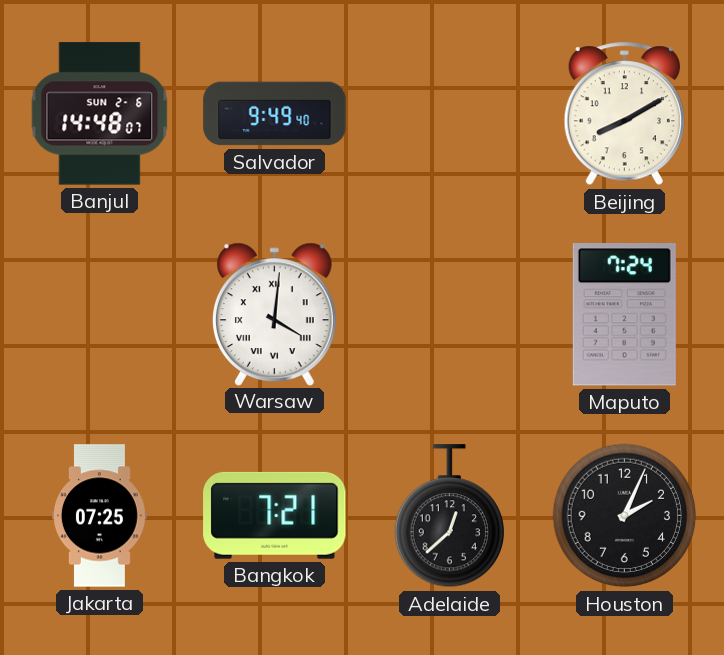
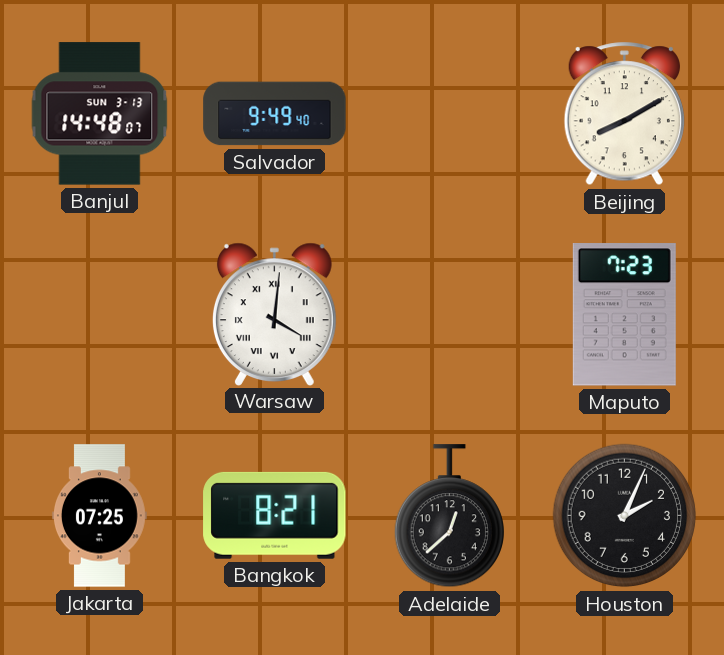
Banjul date: SUN 2-6 -> SUN 3-13
Maputo: 7:24 -> 7:23
Bangkok: 7:21 -> 8:21
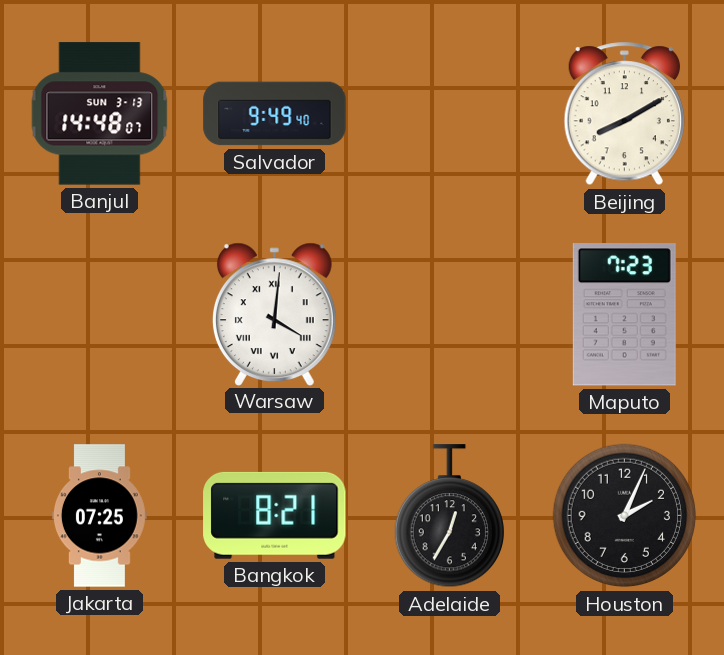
Adelaide: 12:38 -> 12:35
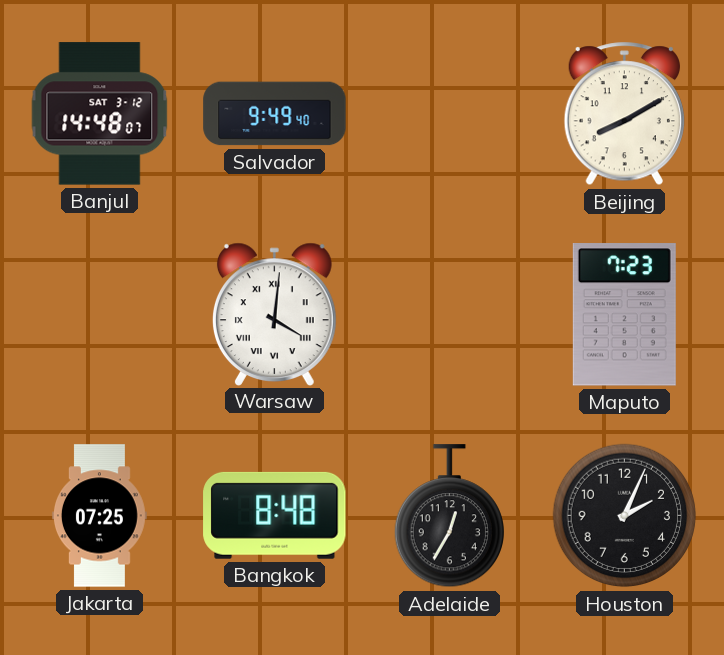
Banjul date: SUN 3-13 -> SAT 3-12
Bangkok: 8:21 -> 8:48
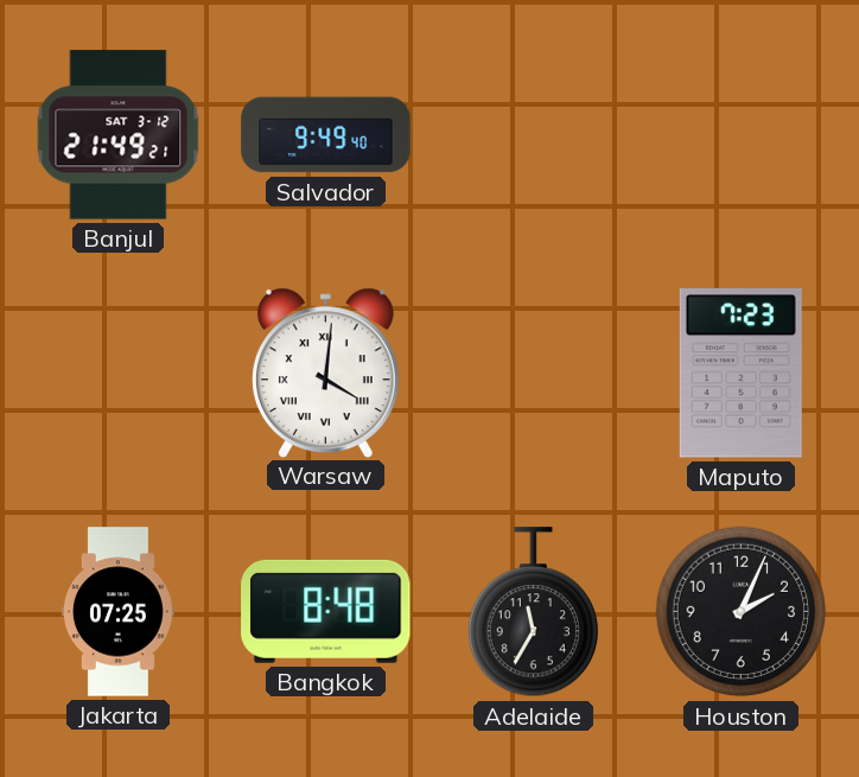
Banjul: 14:48 -> 21:49
Beijing: 8:10 -> none
Adelaide: 12:35 -> 11:35
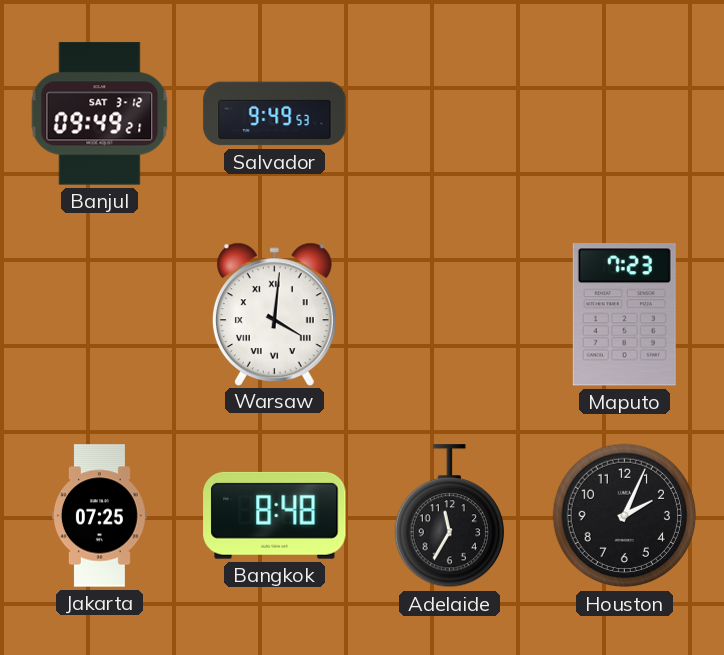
Banjul: 21:49 -> 09:49
Salvador: 9:49:40 -> 9:49:53
